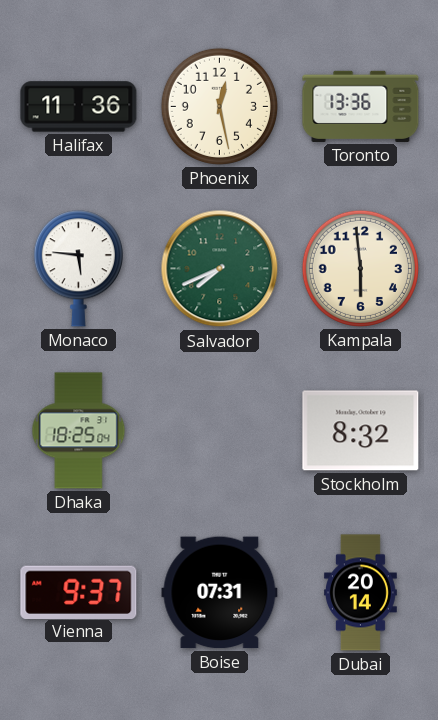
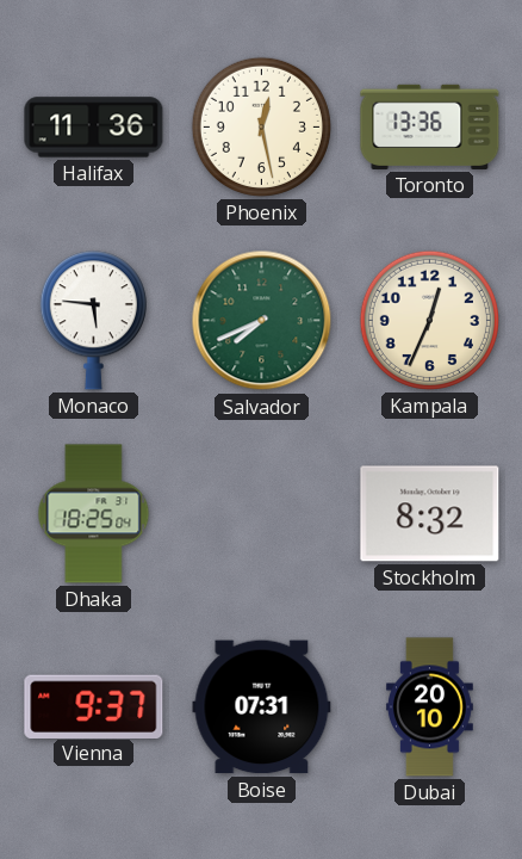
Kampala: 5:59 -> 12:34
Dubai: 20:14 -> 20:10
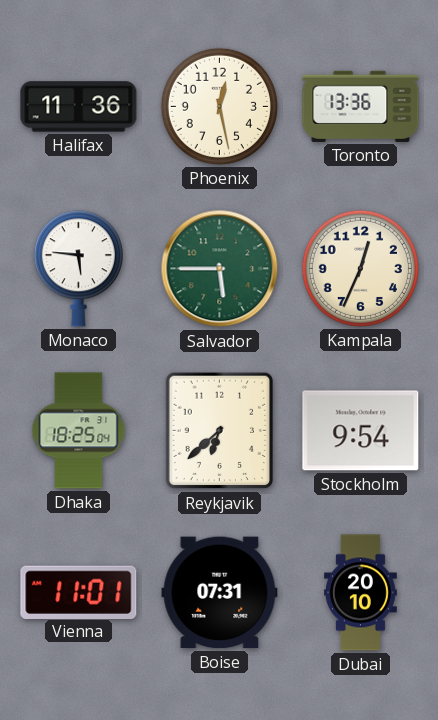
Salvador: 7:41 -> 5:45
Reykjavik: none -> 6:38
Stockholm: 8:32 -> 9:54
Vienna: 9:37 -> 11:01
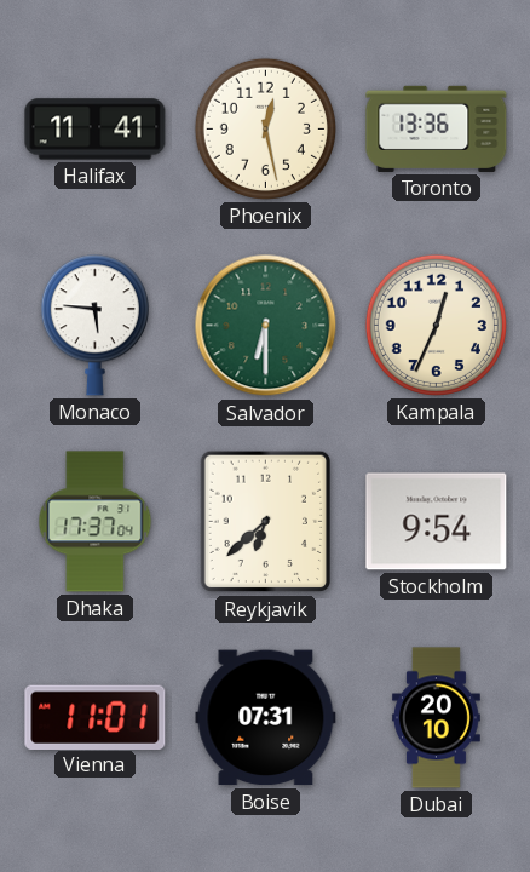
Halifax: 11:36 -> 11:41
Salvador: 5:45 -> 6:30
Dhaka: 18:25 -> 17:37
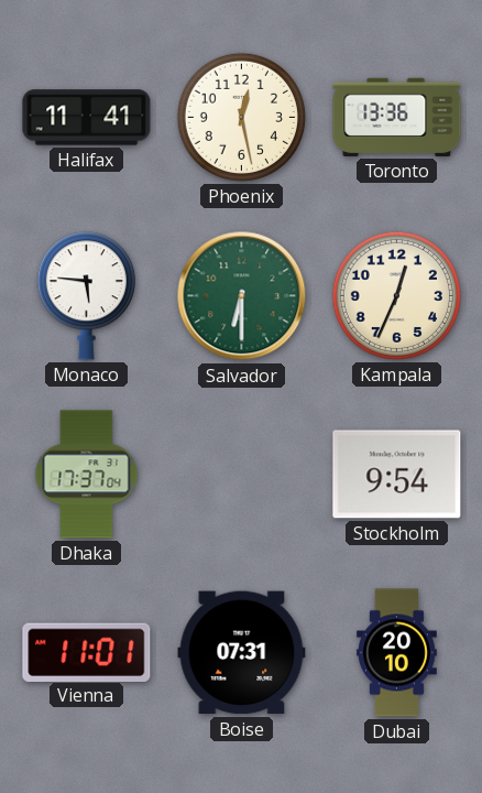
Reykjavik: 6:38 -> none
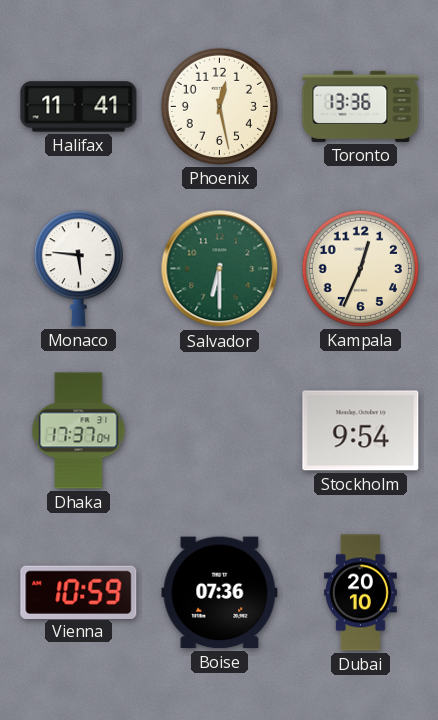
Vienna: 11:01 -> 10:59
Boise: 07:31 -> 07:36
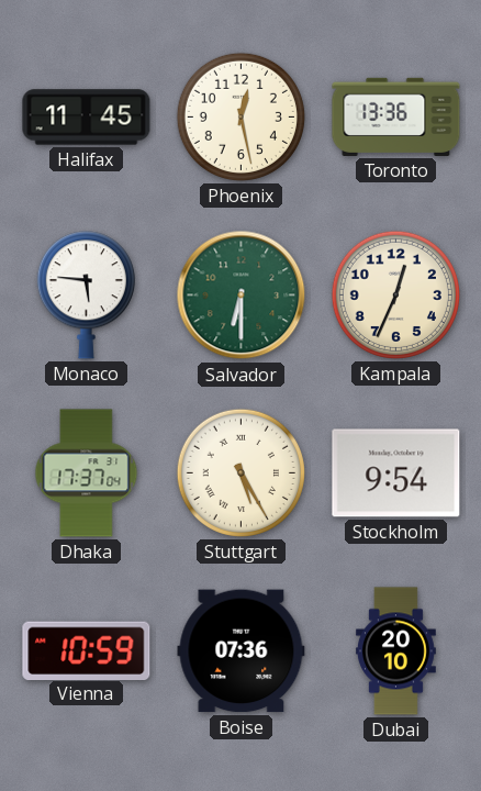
Halifax: 11:41 -> 11:45
Stuttgart: none -> 5:25
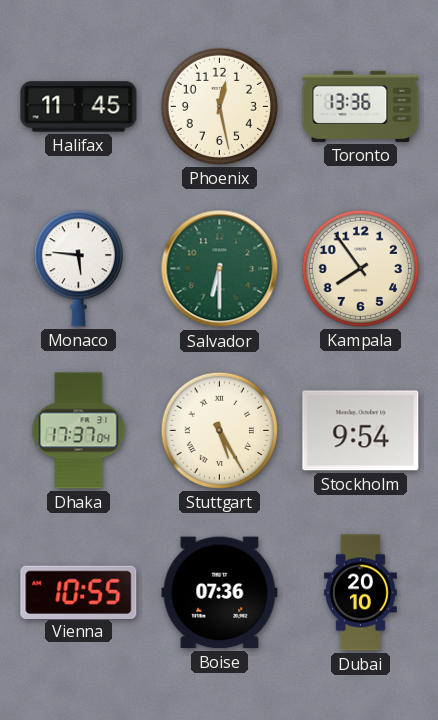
Kampala: 12:34 -> 7:54
Vienna: 10:59 -> 10:55
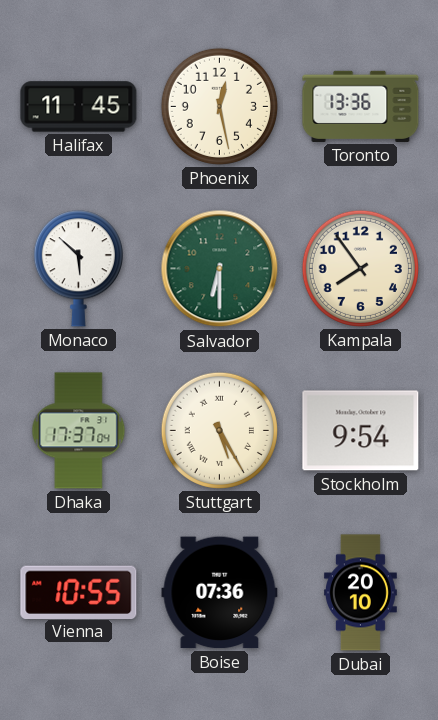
Monaco: 5:46 -> 5:52
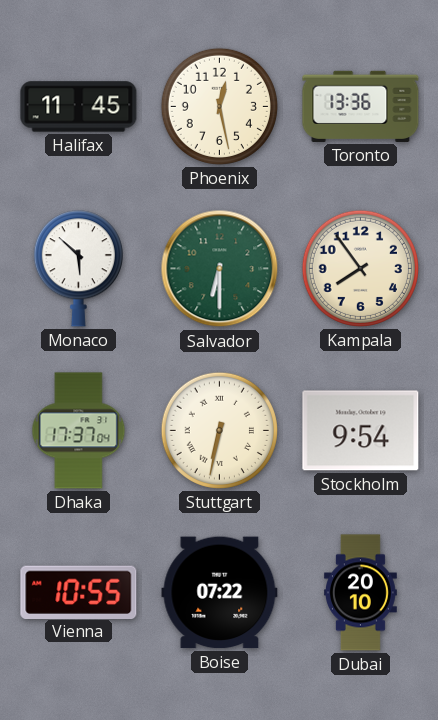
Stuttgart: 5:25 -> 6:32
Boise: 07:36 -> 07:22
